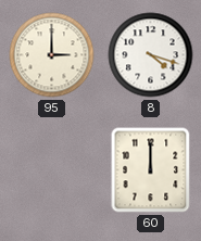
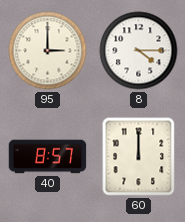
8: 4:18 -> 4:15
40: none -> 8:57
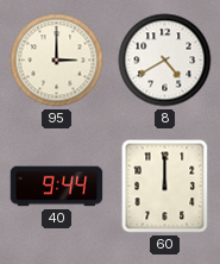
8: 4:15 -> 4:40
40: 8:57 -> 9:44
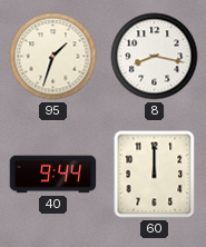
95: 3:00 -> 1:33
8: 4:40 -> 8:17
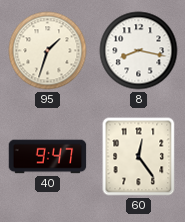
40: 9:44 -> 9:47
60: 12:00 -> 12:24
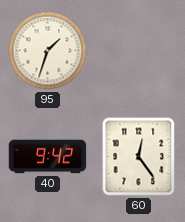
8: 8:17 -> none
40: 9:47 -> 9:42
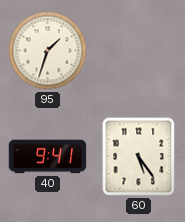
40: 9:42 -> 9:41
60: 12:24 -> 5:24
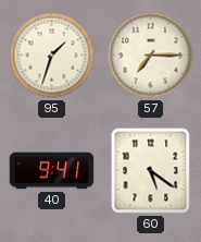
57: none -> 7:15
60: 5:24 -> 5:21
